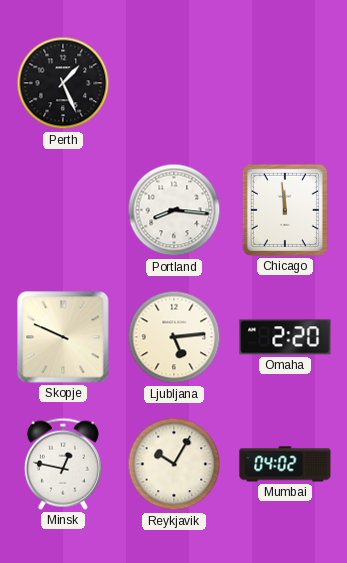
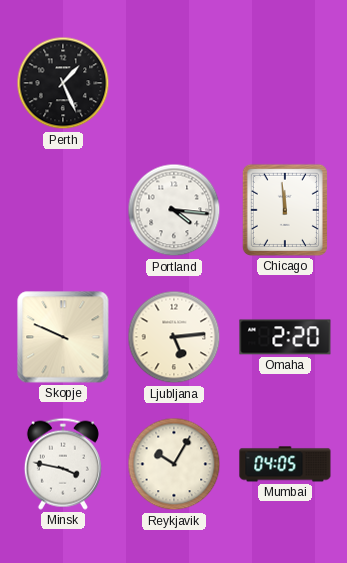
Portland: 8:16 -> 4:16
Minsk: 12:47 -> 3:47
Mumbai: 04:02 -> 04:05
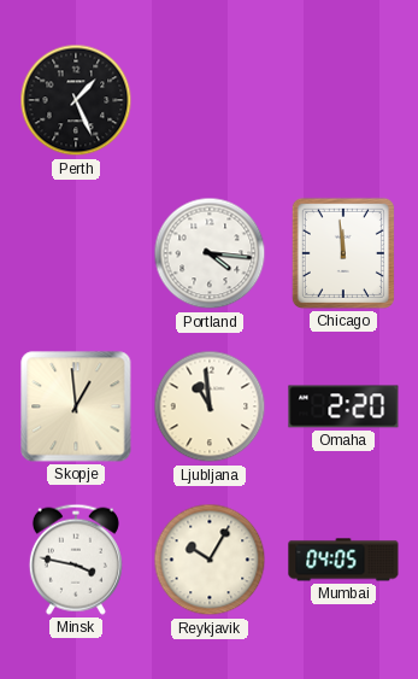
Skopje: 9:49 -> 12:59
Ljubljana: 5:14 -> 10:59
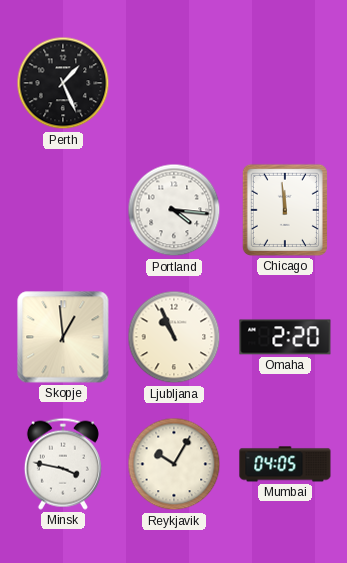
Ljubljana: 10:59 -> 10:56
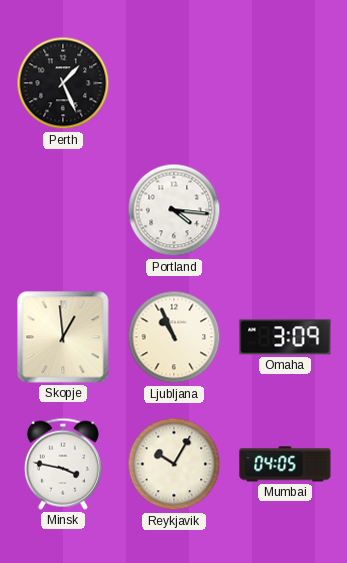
Chicago: 11:59 -> none
Omaha: 2:20 -> 3:09
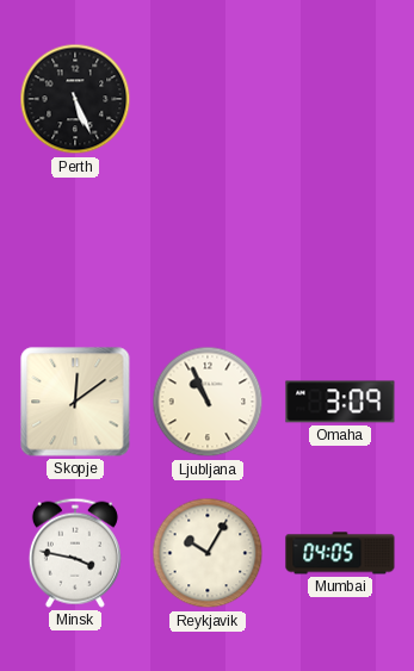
Perth: 1:26 -> 5:26
Portland: 4:16 -> none
Skopje: 12:59 -> 12:09
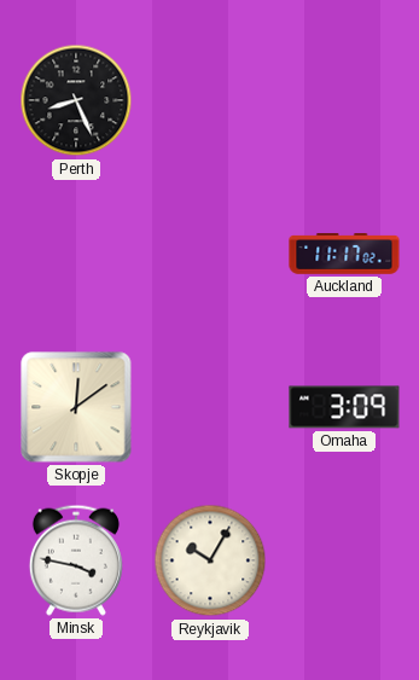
Perth: 5:26 -> 8:26
Auckland: none -> 11:17
Ljubljana: 10:56 -> none
Mumbai: 04:05 -> none
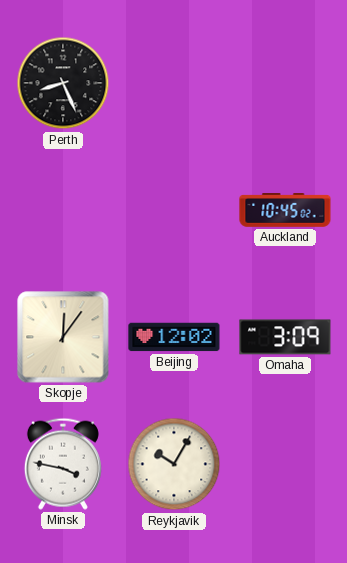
Auckland: 11:17 -> 10:45
Skopje: 12:09 -> 12:06
Beijing: none -> 12:02
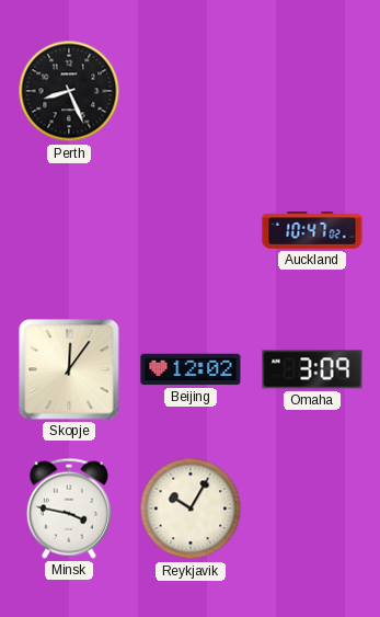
Auckland: 10:45 -> 10:47
